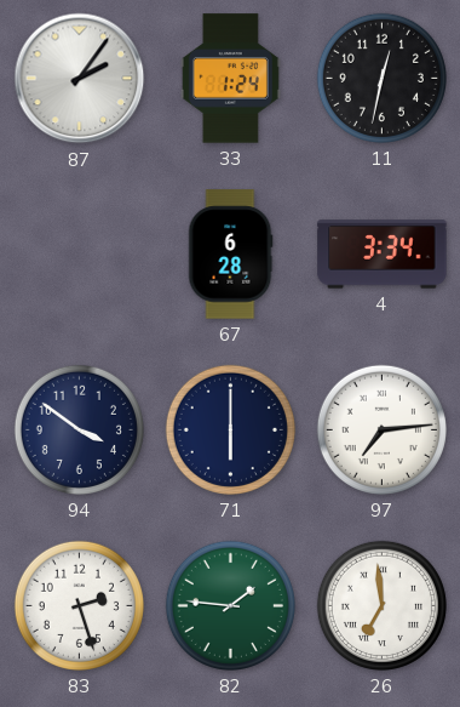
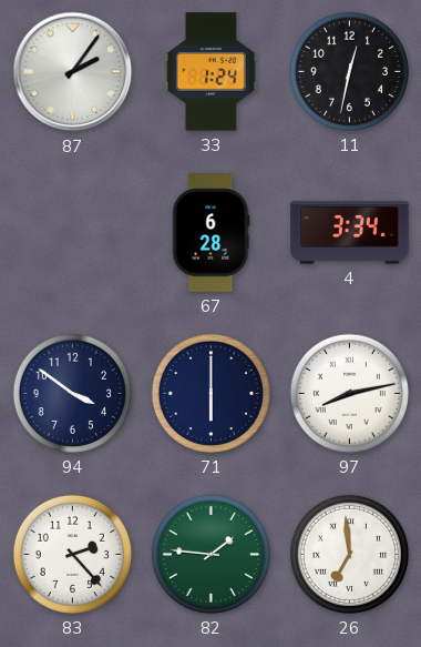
97: 7:14 -> 8:13
83: 2:27 -> 2:23
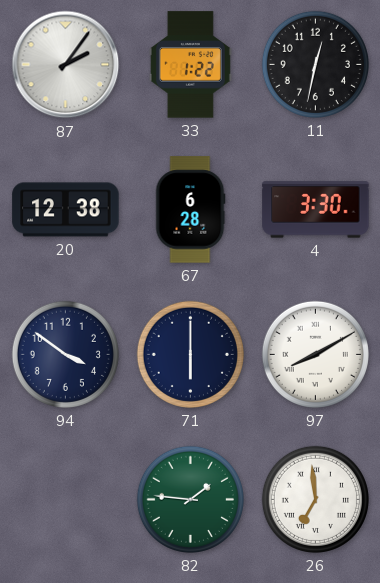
33: 1:24 -> 1:22
20: none -> 12:38
4: 3:34 -> 3:30
97: 8:13 -> 8:10
83: 2:23 -> none
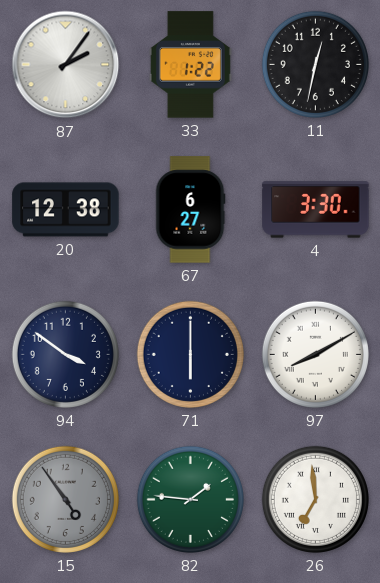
67: 6:28 -> 6:27
15: none -> 4:54
